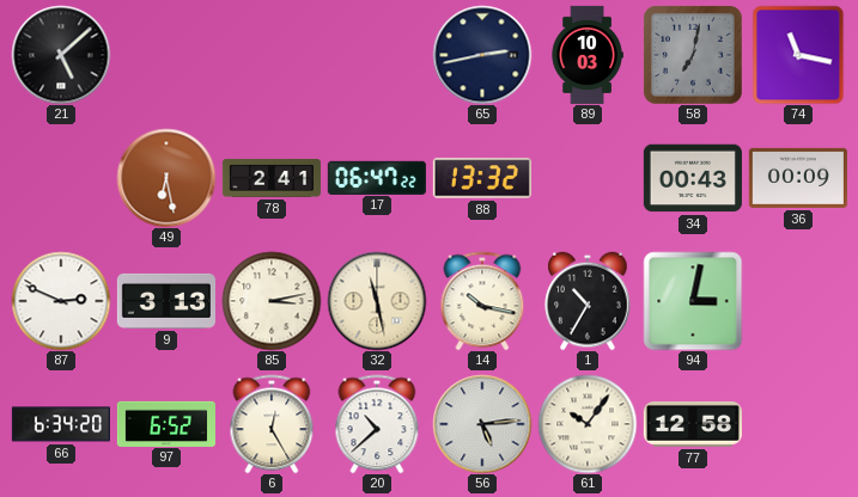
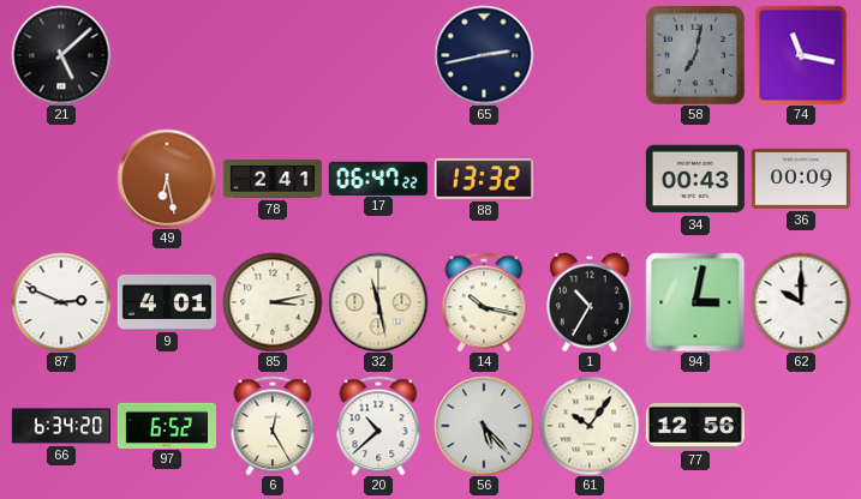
89: 10:03 -> none
9: 3:13 -> 4:01
62: none -> 10:00
56: 5:14 -> 5:23
77: 12:58 -> 12:56
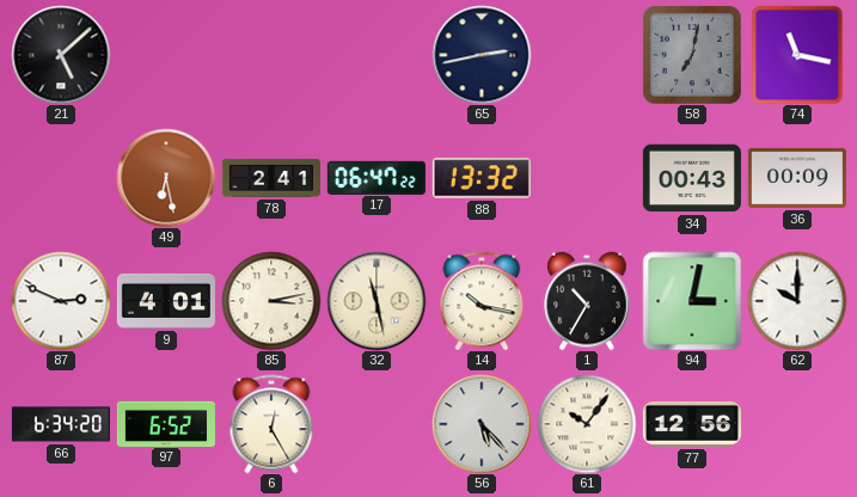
20: 10:38 -> none
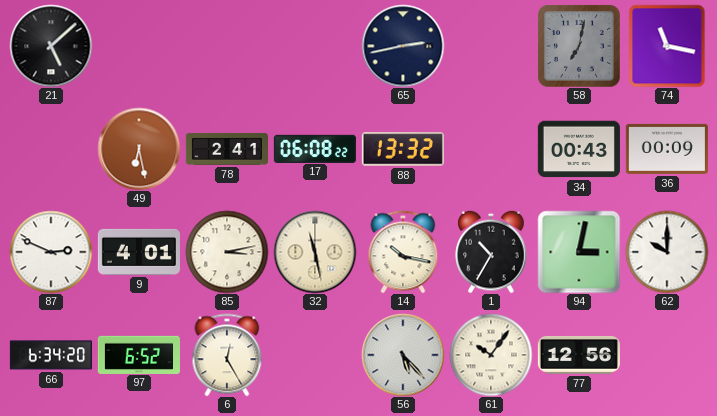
17: 06:47 -> 06:08
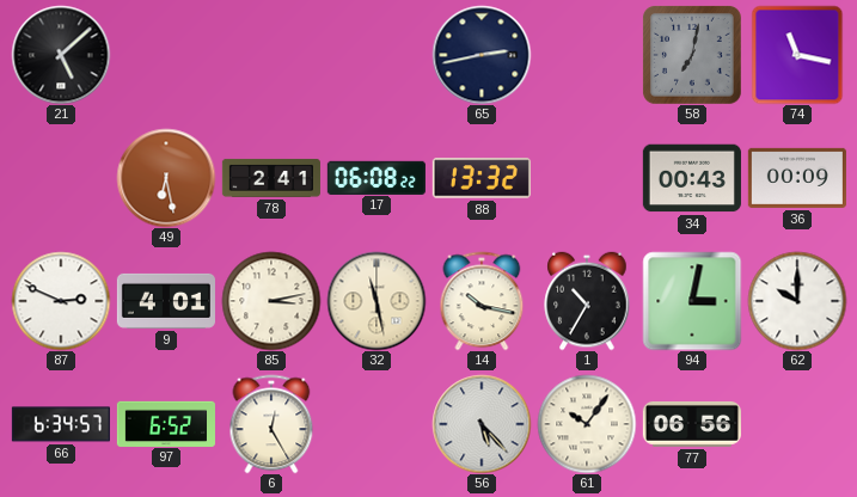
66: 6:34:20 -> 6:34:57
77: 12:56 -> 06:56
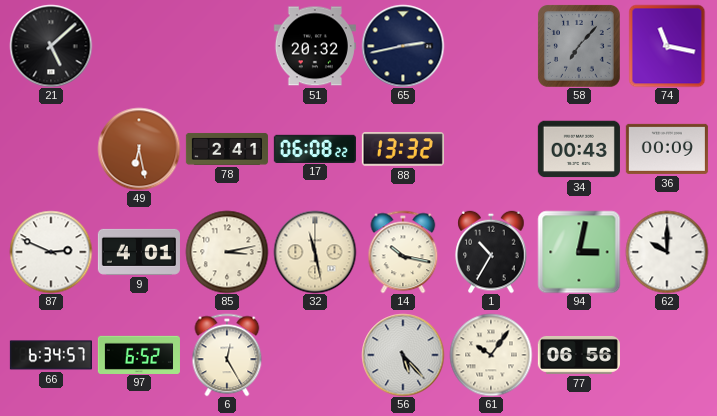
51: none -> 20:32
58: 7:02 -> 7:07
